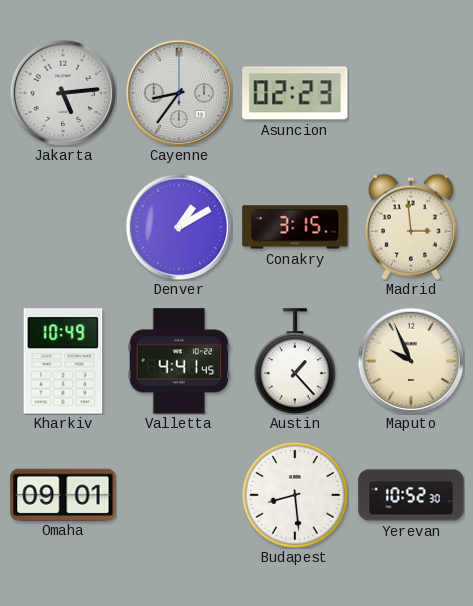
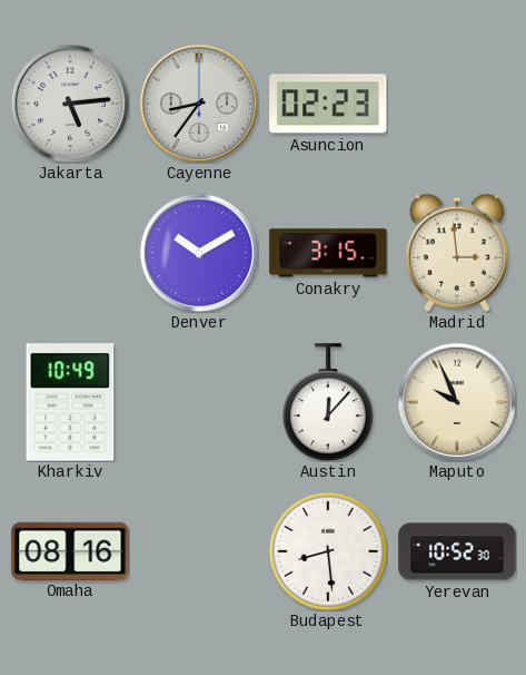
Denver: 1:10 -> 10:10
Valletta: 4:41 -> none
Austin: 1:23 -> 12:07
Omaha: 09:01 -> 08:16
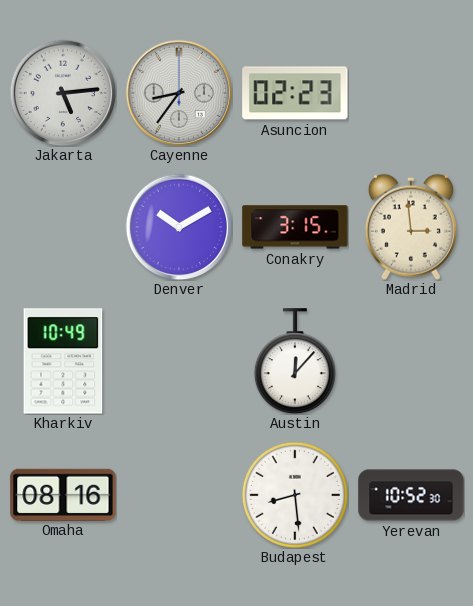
Maputo: 9:56 -> none
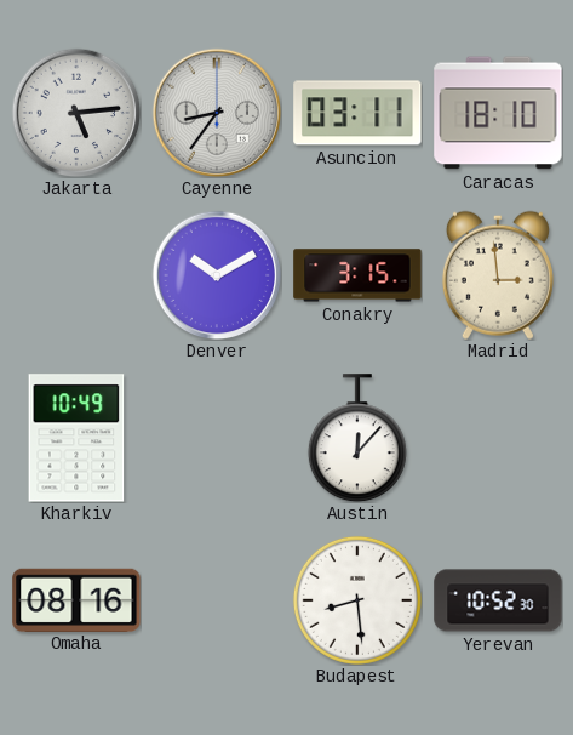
Asuncion: 02:23 -> 03:11
Caracas: none -> 18:10
